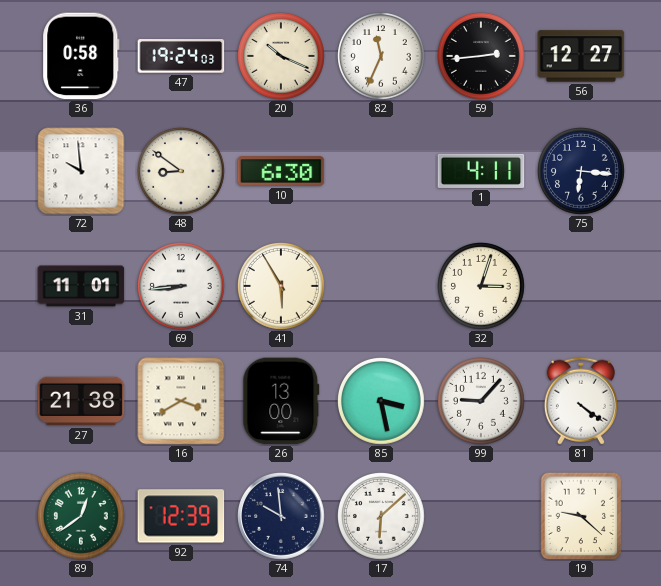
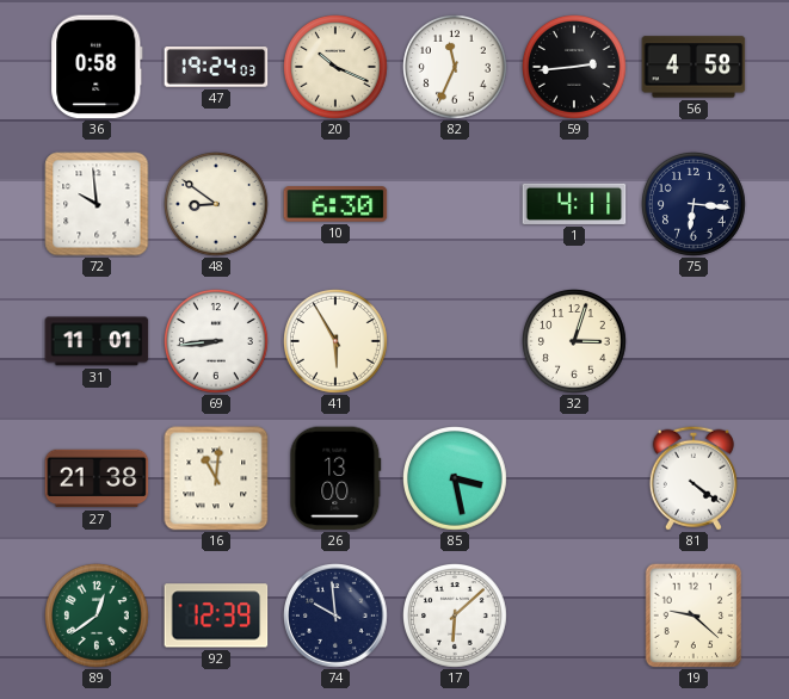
56: 12:27 -> 4:58
16: 3:40 -> 11:01
99: 9:07 -> none
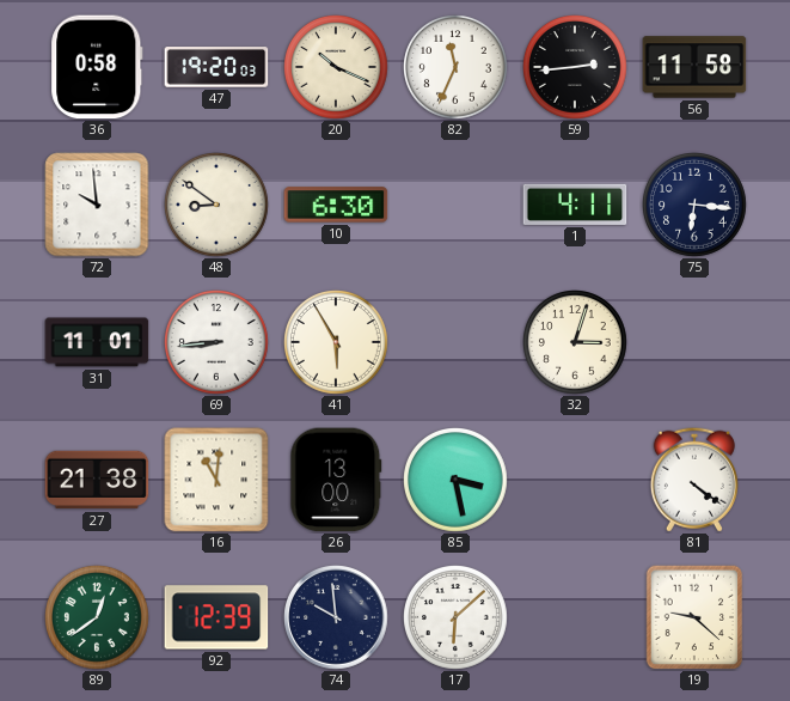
47: 19:24 -> 19:20
56: 4:58 -> 11:58
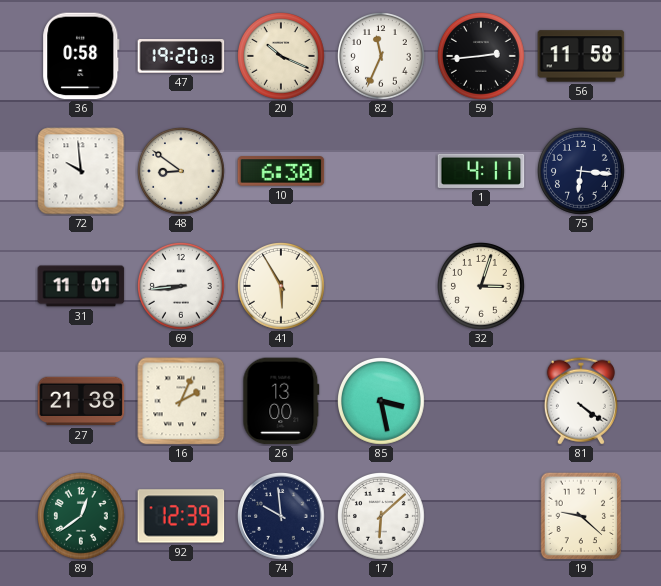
16: 11:01 -> 2:04
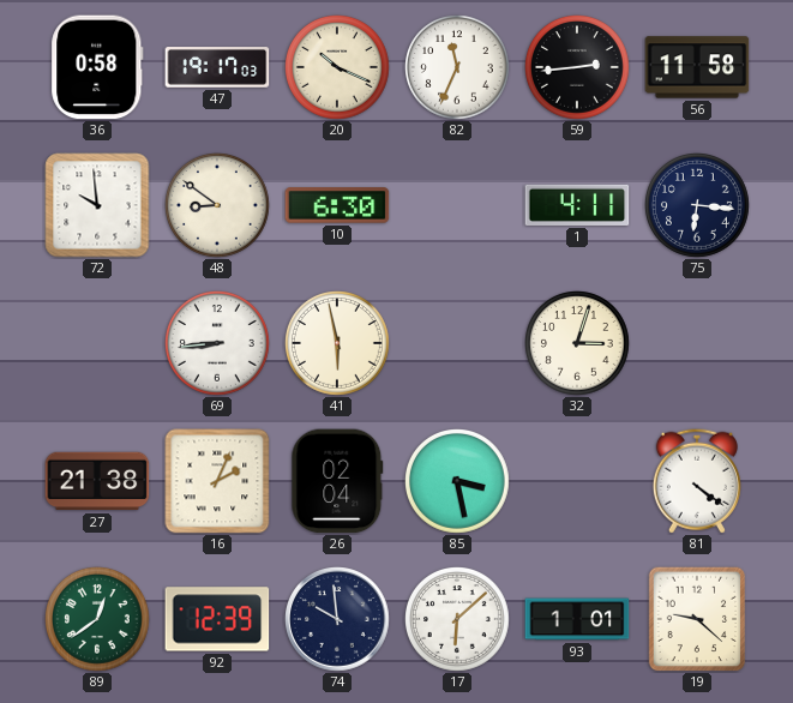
47: 19:20 -> 19:17
31: 11:01 -> none
41: 5:55 -> 5:58
26: 13:00 -> 02:04
93: none -> 1:01
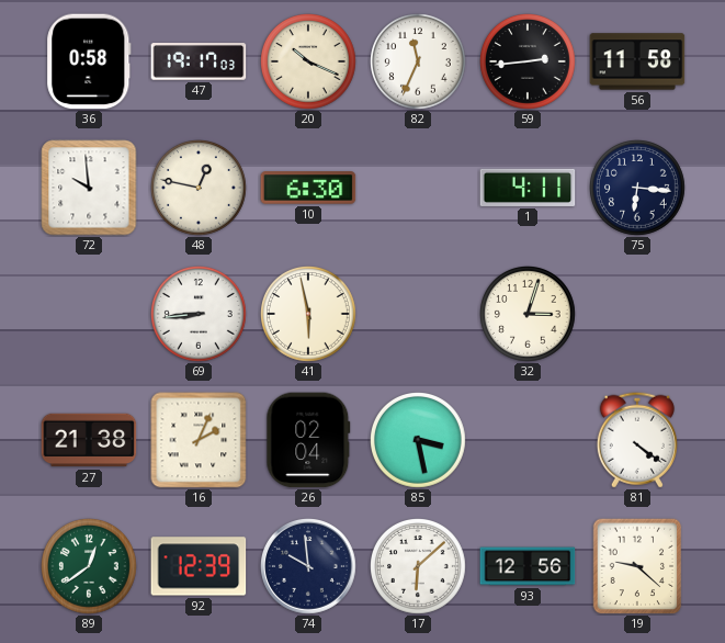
48: 8:51 -> 12:47
93: 1:01 -> 12:56
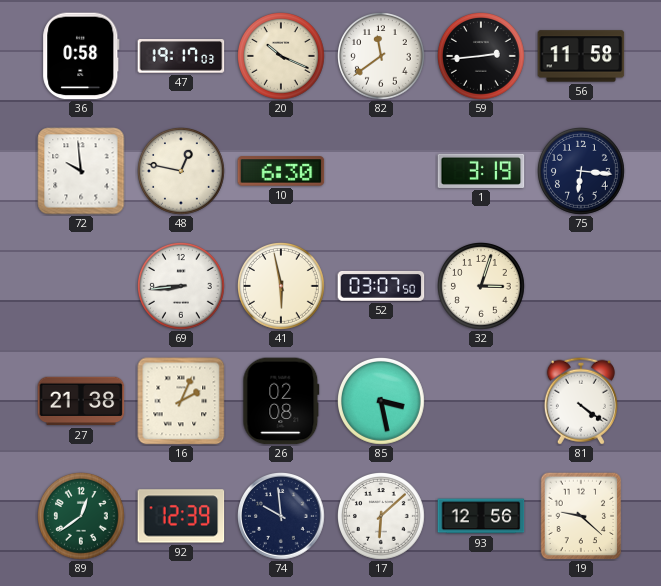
82: 11:34 -> 11:39
1: 4:11 -> 3:19
52: none -> 03:07
26: 02:04 -> 02:08
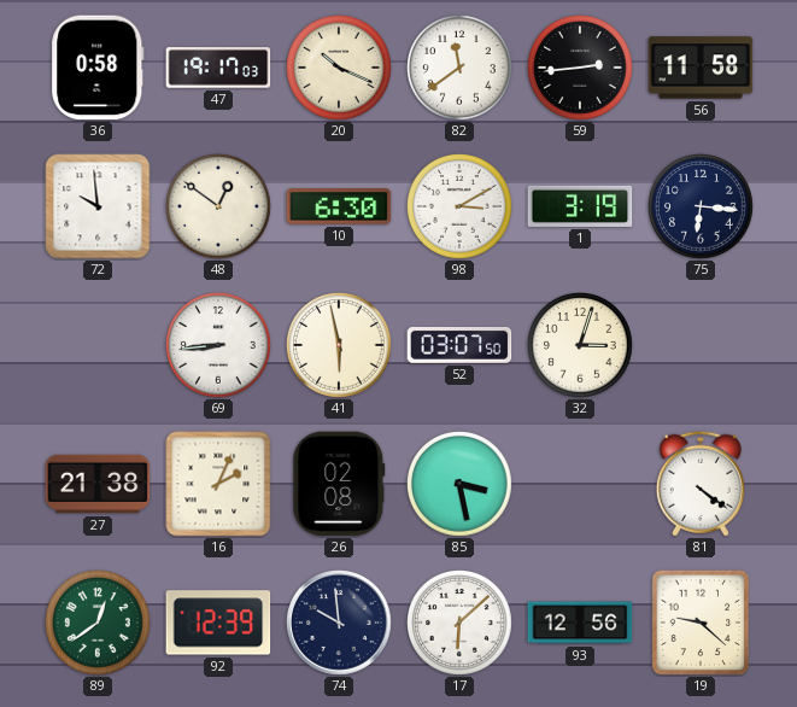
48: 12:47 -> 12:51
98: none -> 3:10
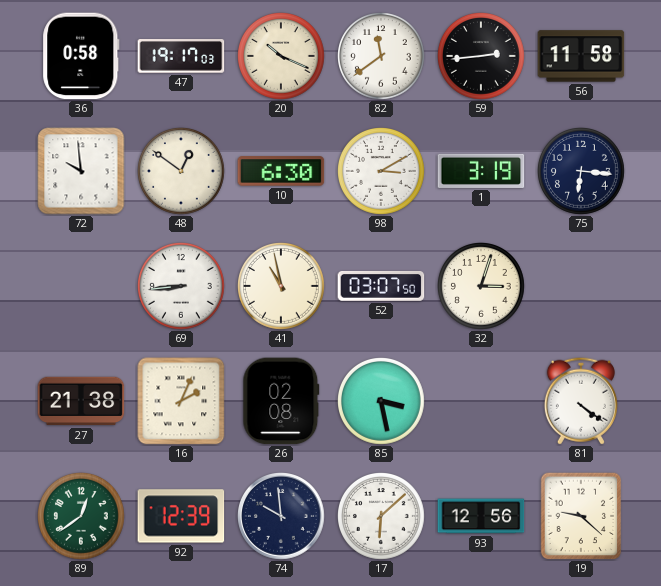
41: 5:58 -> 10:58
